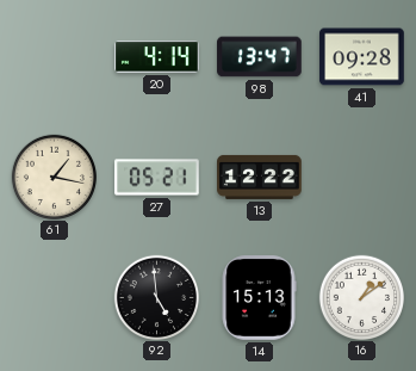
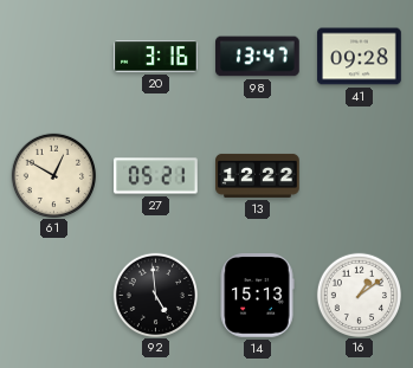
20: 4:14 -> 3:16
61: 1:17 -> 12:50
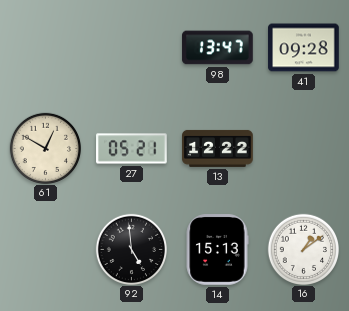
20: 3:16 -> none
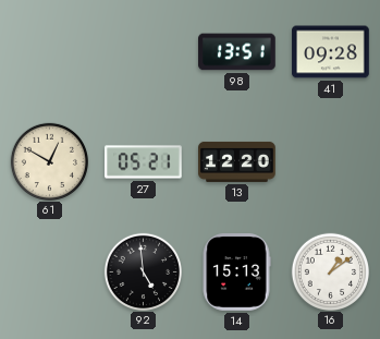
98: 13:47 -> 13:51
13: 12:22 -> 12:20
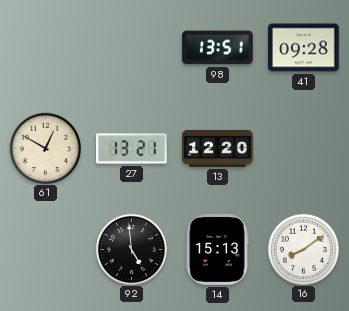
27: 05:21 -> 13:21
16: 1:09 -> 8:09
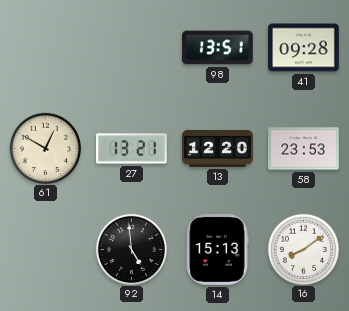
58: none -> 23:53
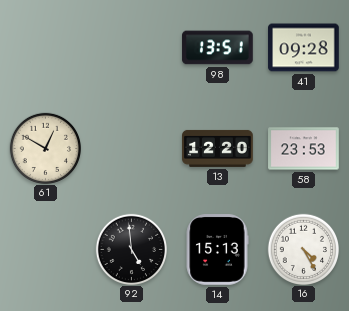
27: 13:21 -> none
16: 8:09 -> 4:25
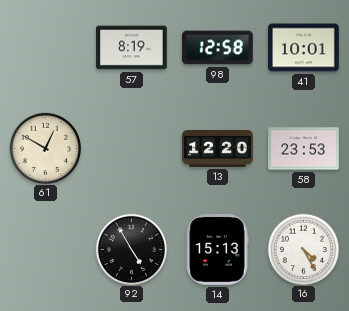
57: none -> 8:19
98: 13:51 -> 12:58
41: 09:28 -> 10:01
92: 4:59 -> 4:55
